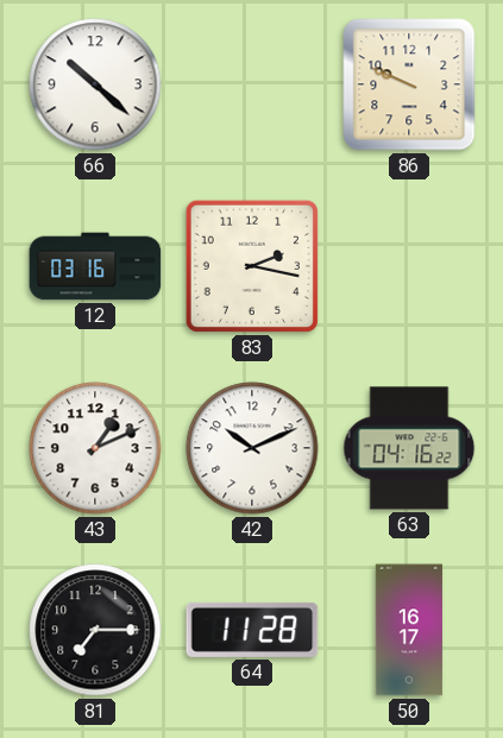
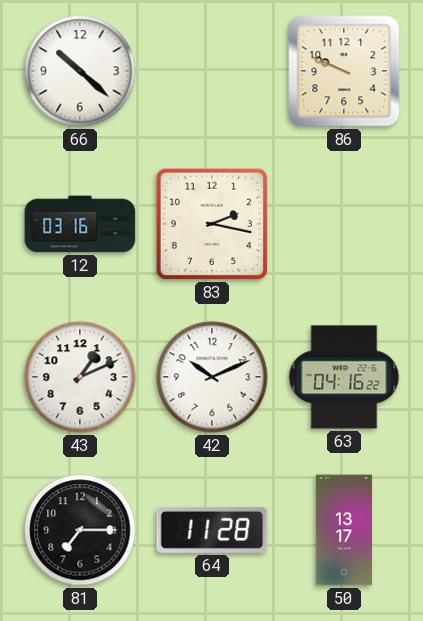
50: 16:17 -> 13:17
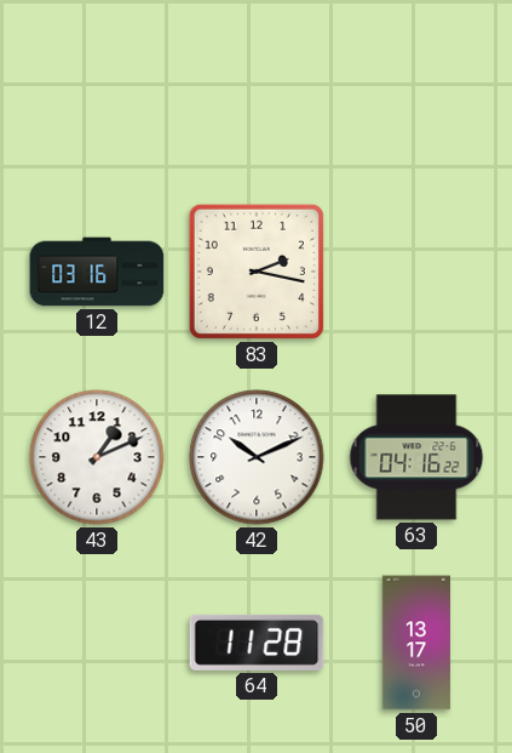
66: 10:22 -> none
86: 9:49 -> none
81: 7:15 -> none
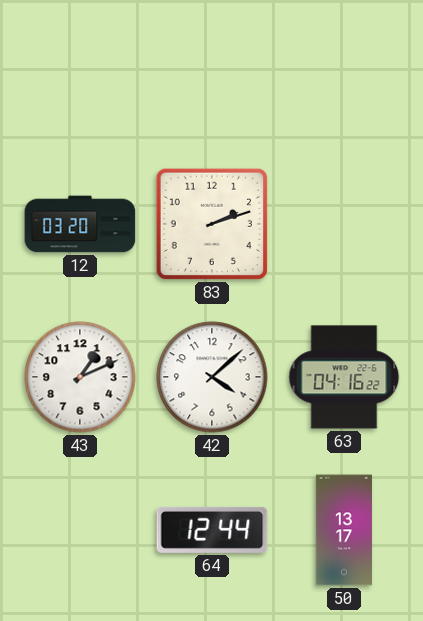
12: 03:16 -> 03:20
83: 2:17 -> 2:12
42: 10:11 -> 4:08
64: 11:28 -> 12:44
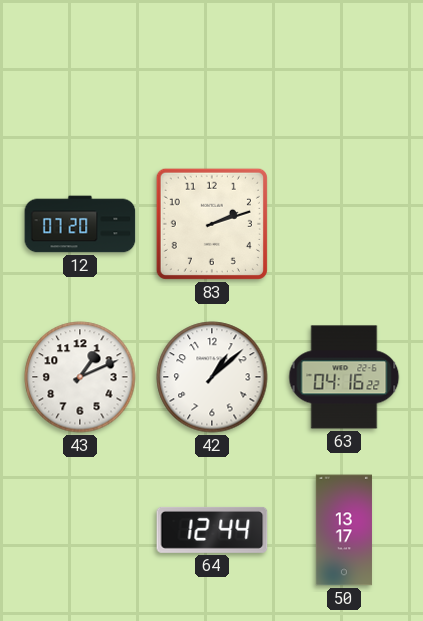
12: 03:20 -> 07:20
42: 4:08 -> 1:08
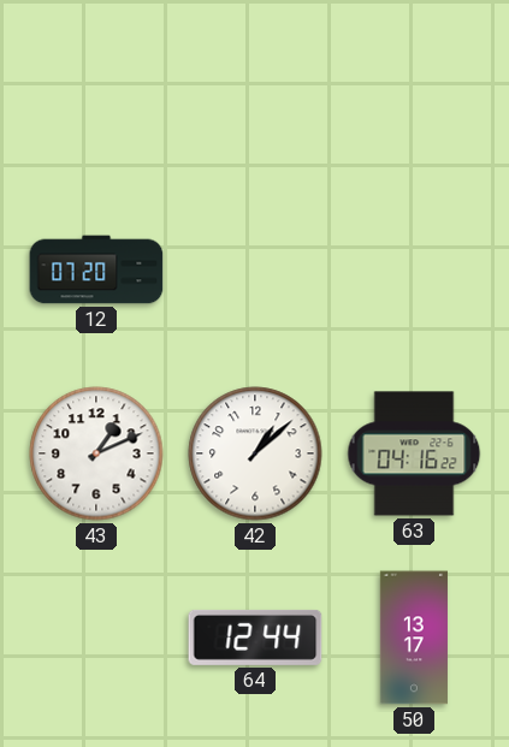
83: 2:12 -> none
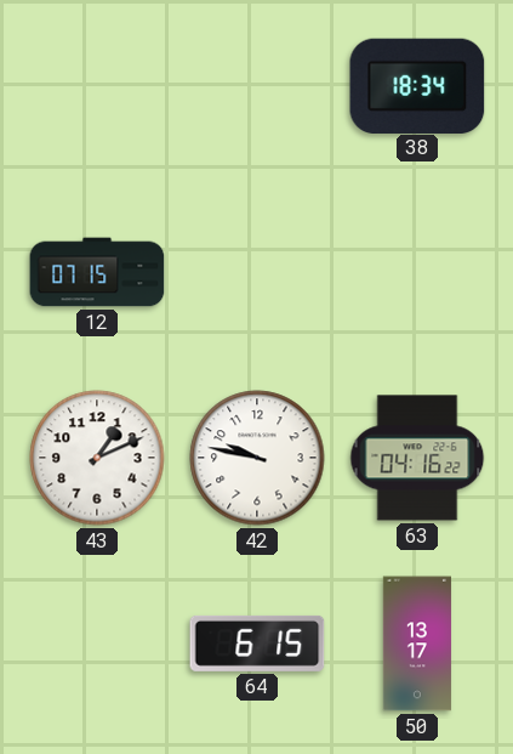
38: none -> 18:34
12: 07:20 -> 07:15
42: 1:08 -> 9:47
64: 12:44 -> 6:15
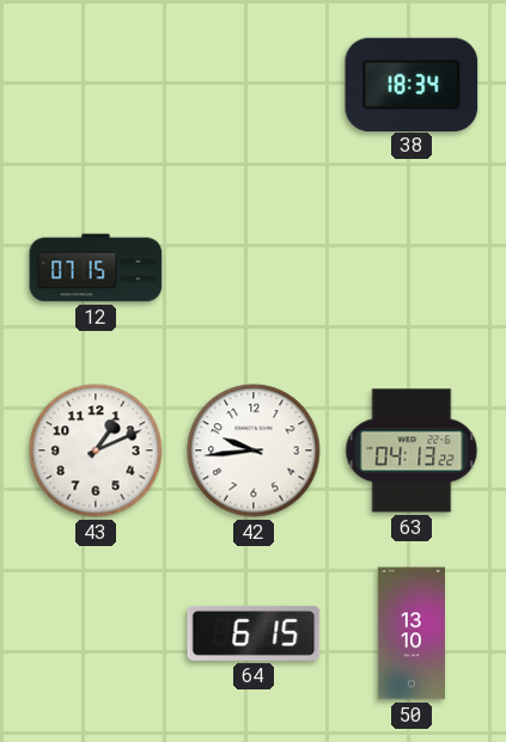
42: 9:47 -> 9:44
63: 04:16 -> 04:13
50: 13:17 -> 13:10
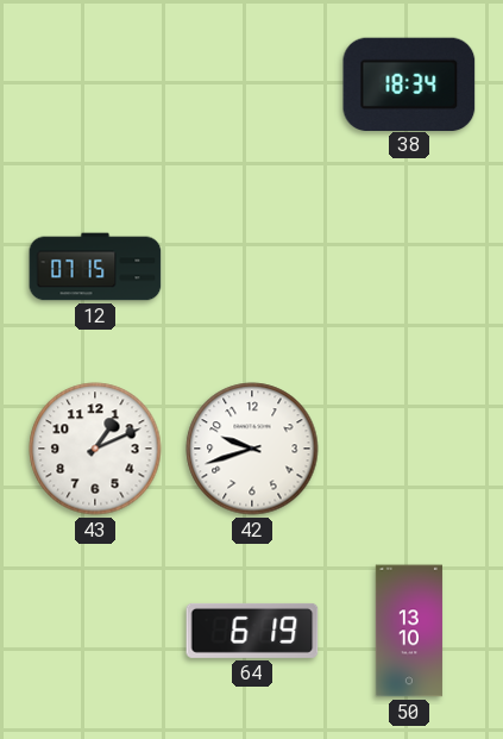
42: 9:44 -> 9:42
63: 04:13 -> none
64: 6:15 -> 6:19
